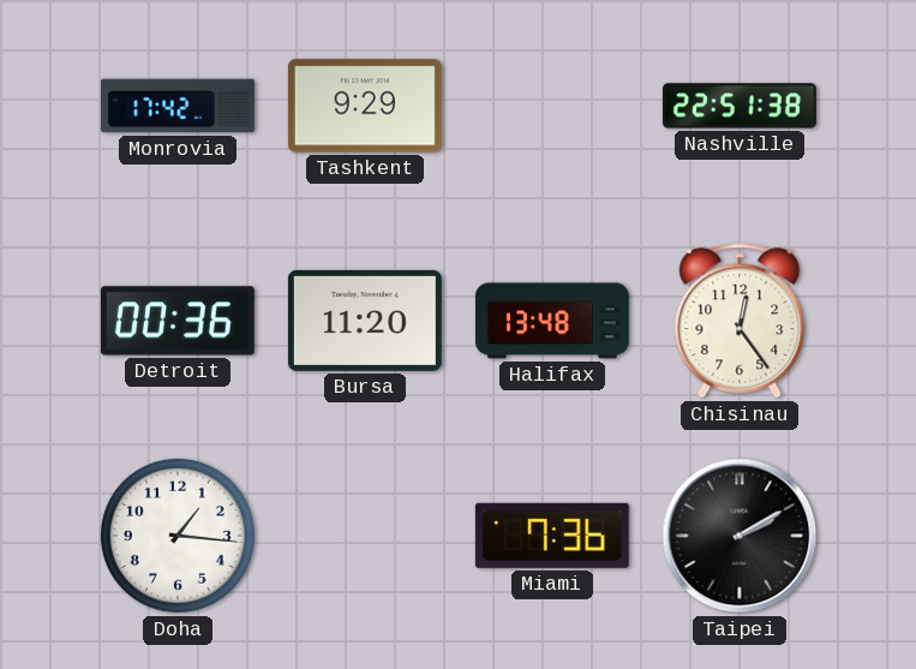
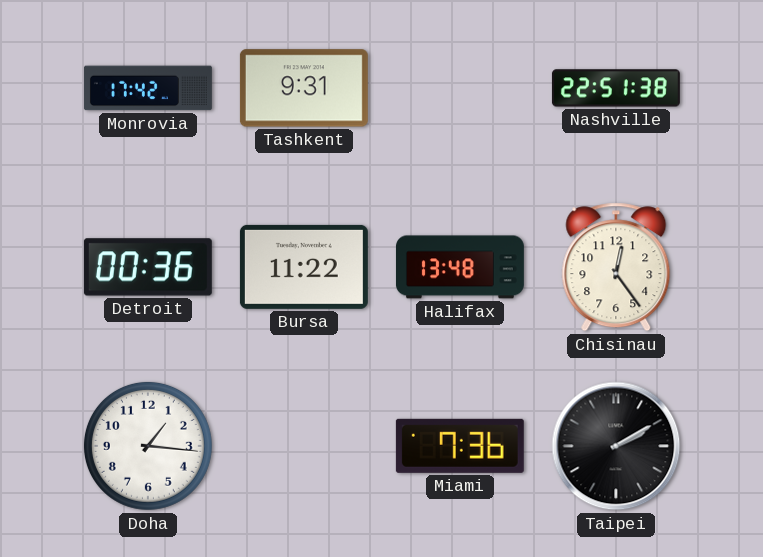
Tashkent: 9:29 -> 9:31
Bursa: 11:20 -> 11:22
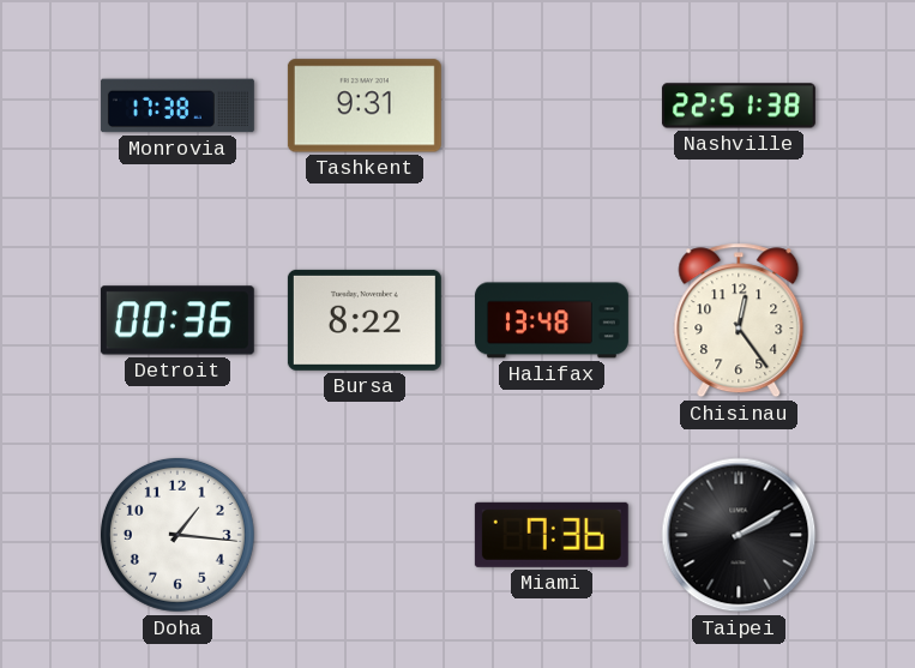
Monrovia: 17:42 -> 17:38
Bursa: 11:22 -> 8:22
